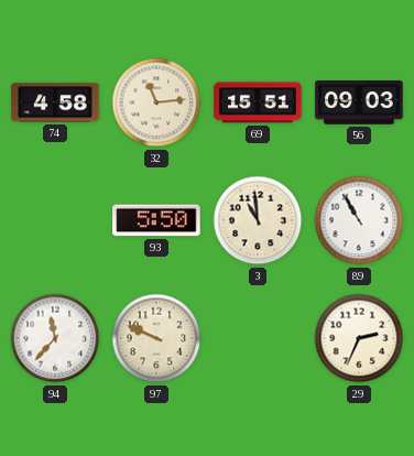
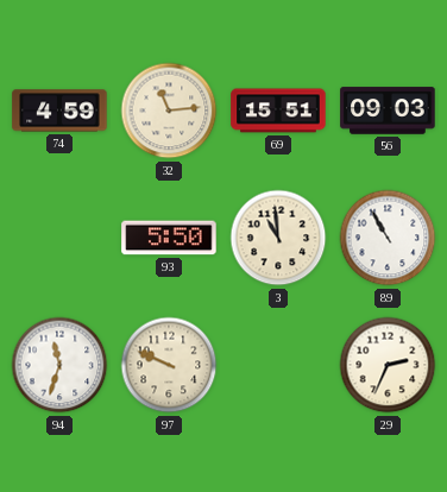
74: 4:58 -> 4:59
94: 11:37 -> 11:33
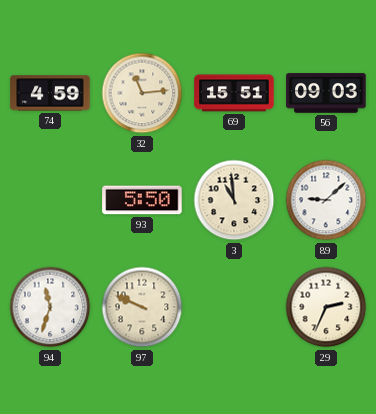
89: 10:55 -> 9:08
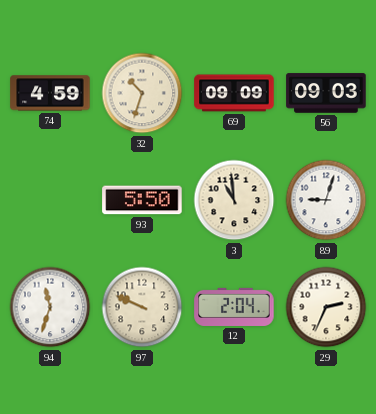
32: 11:14 -> 10:33
69: 15:51 -> 09:09
89: 9:08 -> 9:03
12: none -> 2:04
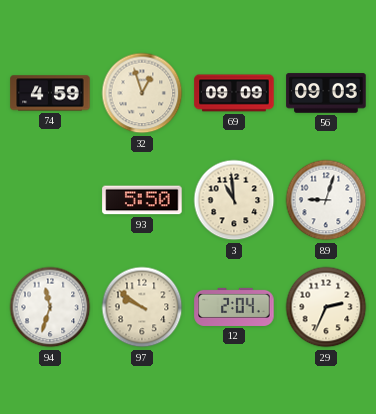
32: 10:33 -> 12:57
97: 9:49 -> 9:51
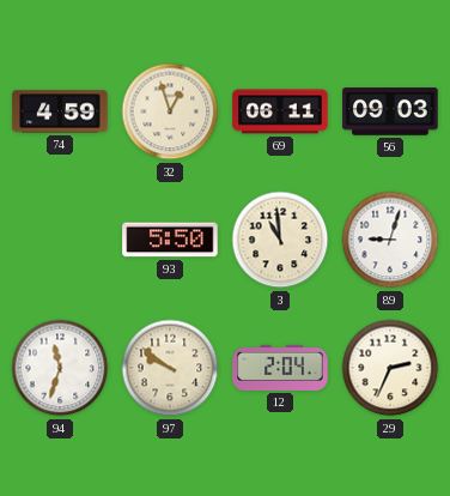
69: 09:09 -> 06:11
